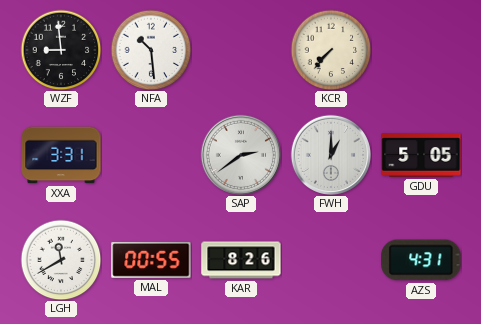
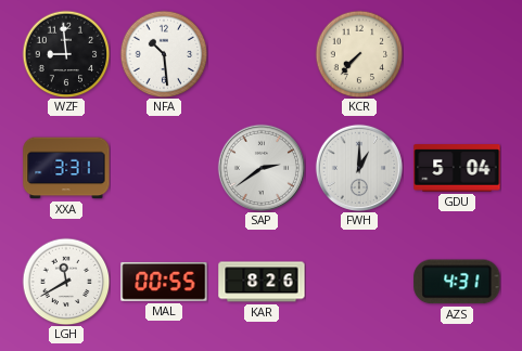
GDU: 5:05 -> 5:04
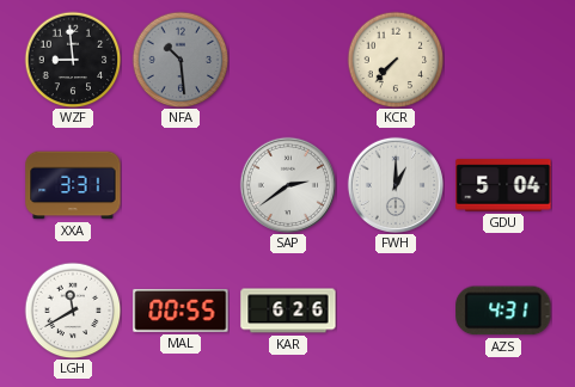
NFA dial: white -> grey
KAR: 8:26 -> 6:26
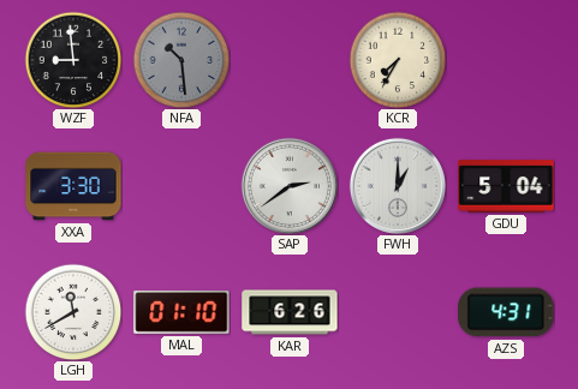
KCR: 7:37 -> 7:35
XXA: 3:31 -> 3:30
MAL: 00:55 -> 01:10
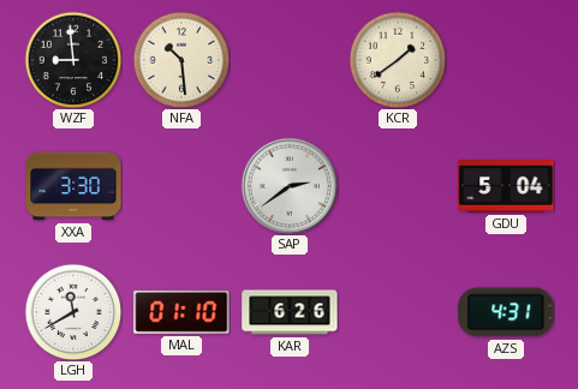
NFA dial: grey -> cream
KCR: 7:35 -> 1:39
FWH: 1:00 -> none
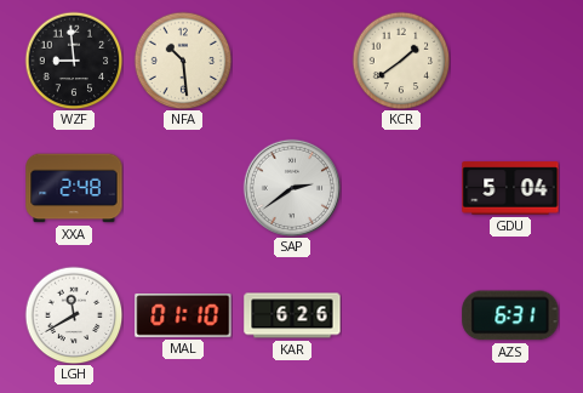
XXA: 3:30 -> 2:48
AZS: 4:31 -> 6:31
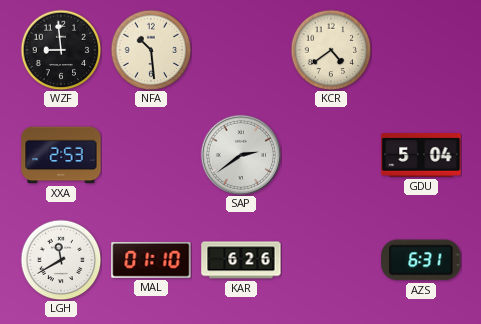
KCR: 1:39 -> 4:39
XXA: 2:48 -> 2:53
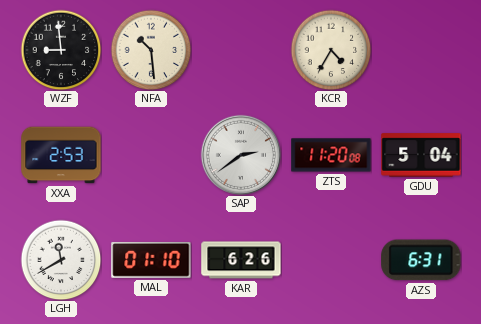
KCR: 4:39 -> 4:35
ZTS: none -> 11:20
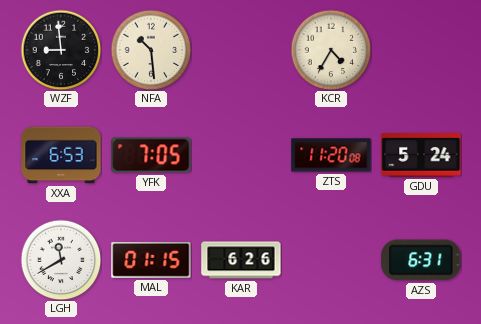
XXA: 2:53 -> 6:53
YFK: none -> 7:05
SAP: 2:39 -> none
GDU: 5:04 -> 5:24
MAL: 01:10 -> 01:15
